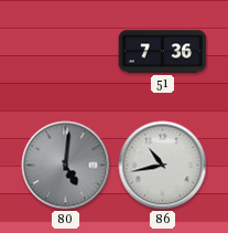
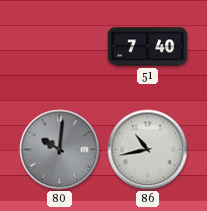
51: 7:36 -> 7:40
80: 5:01 -> 10:01
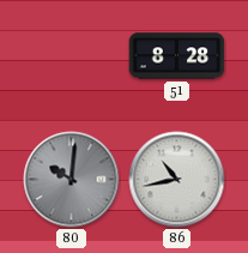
51: 7:40 -> 8:28
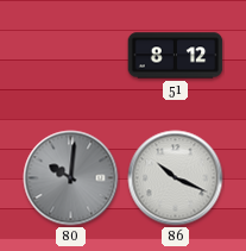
51: 8:28 -> 8:12
86: 10:43 -> 10:19
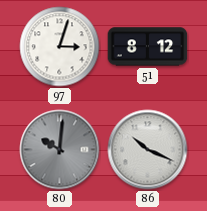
97: none -> 3:03
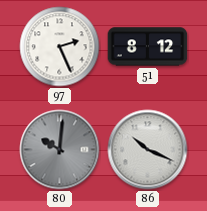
97: 3:03 -> 2:26
